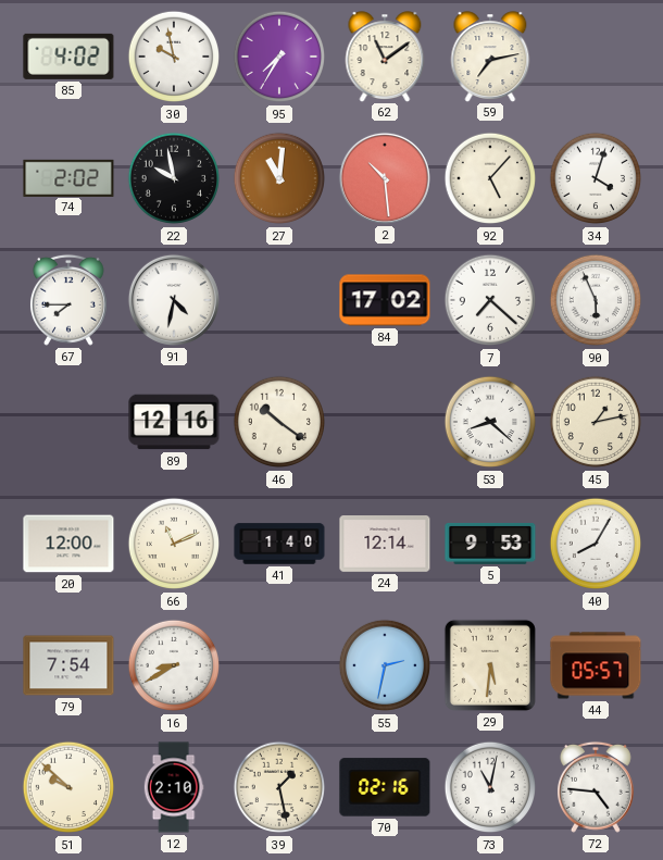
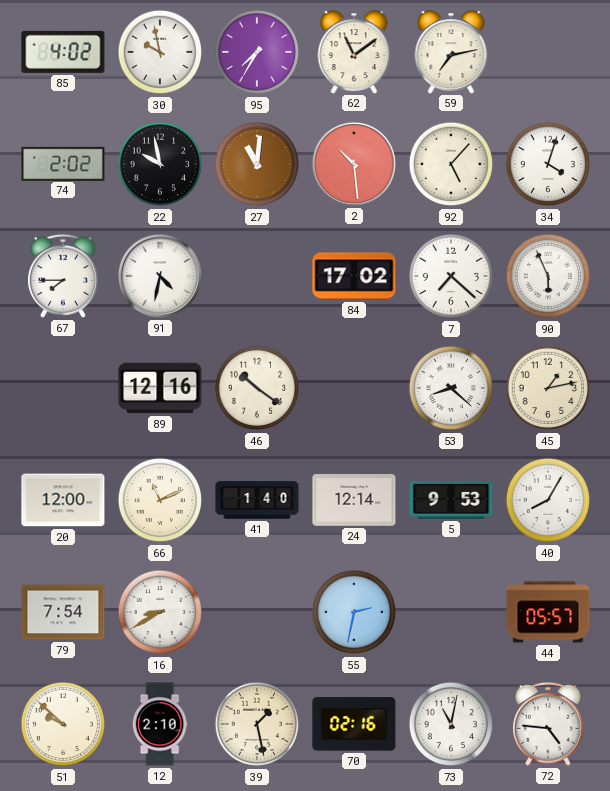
29: 5:31 -> none
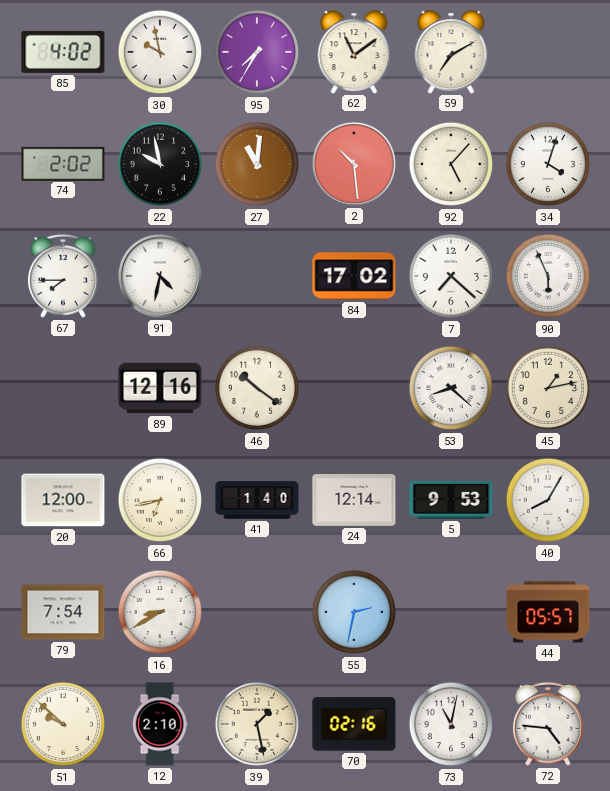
59: 7:13 -> 7:10
66: 11:11 -> 6:43
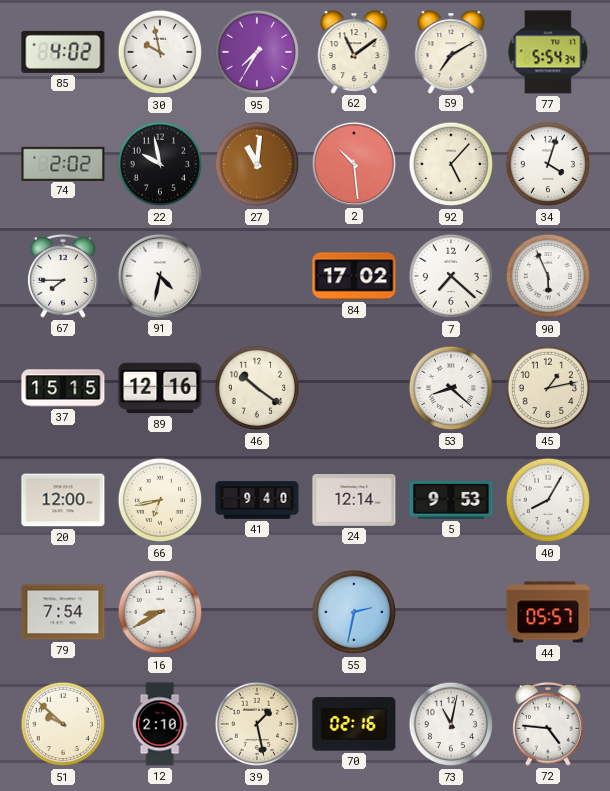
77: none -> 5:54
37: none -> 15:15
41: 1:40 -> 9:40
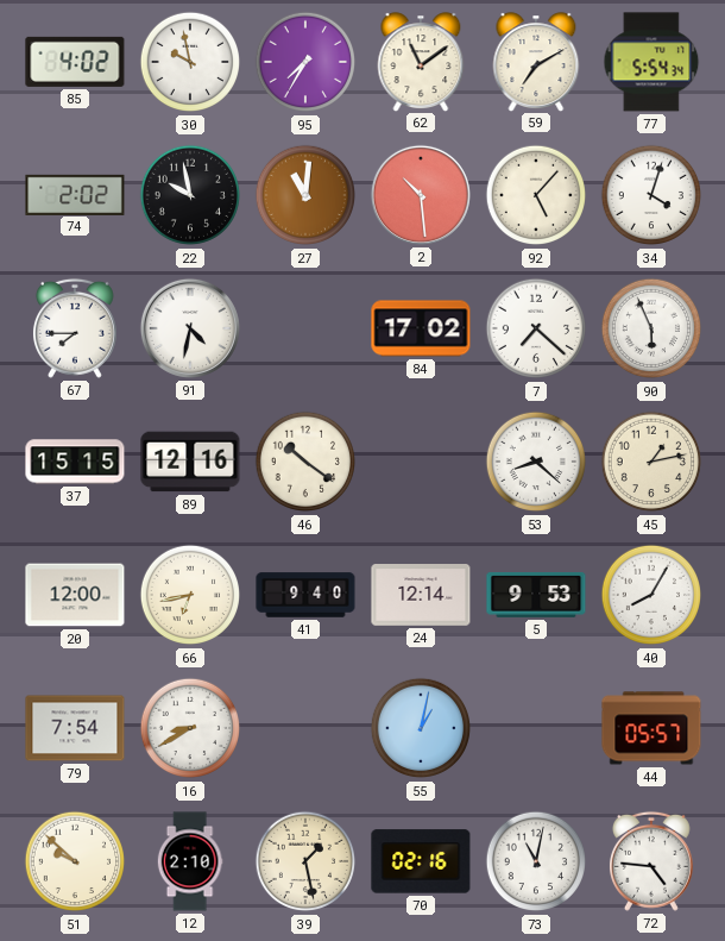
55: 2:32 -> 1:02
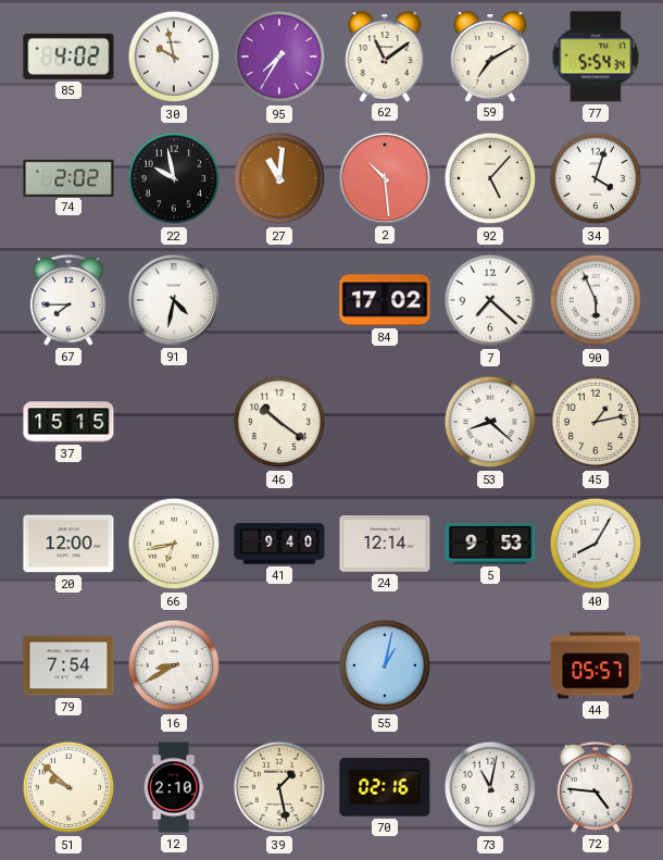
89: 12:16 -> none
